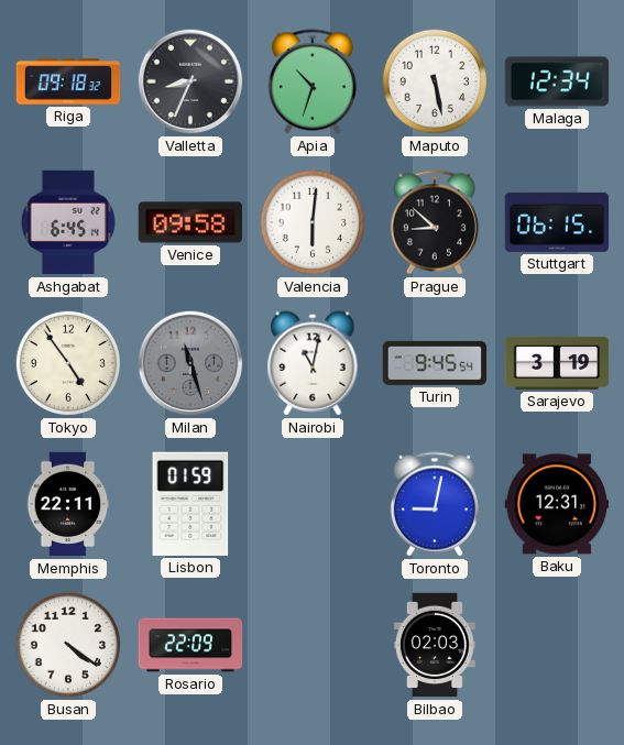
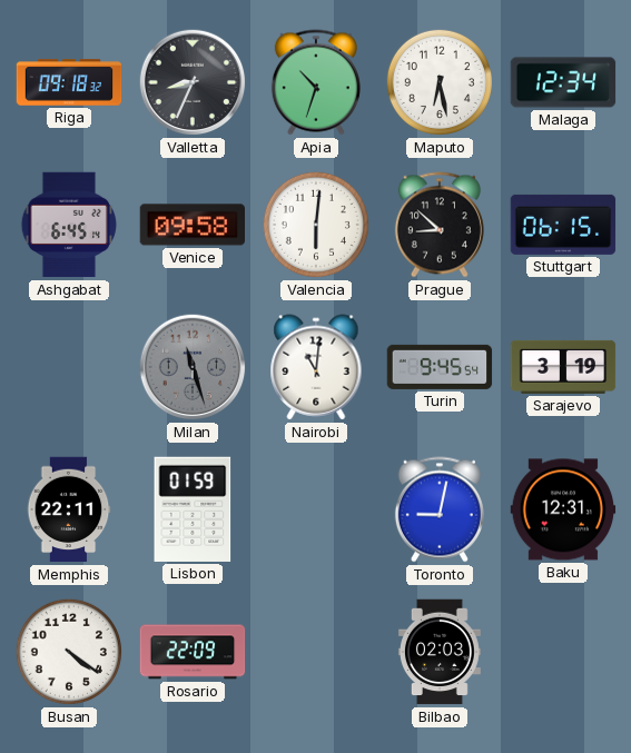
Maputo: 5:28 -> 6:28
Tokyo: 4:54 -> none
Nairobi: 11:02 -> 11:01
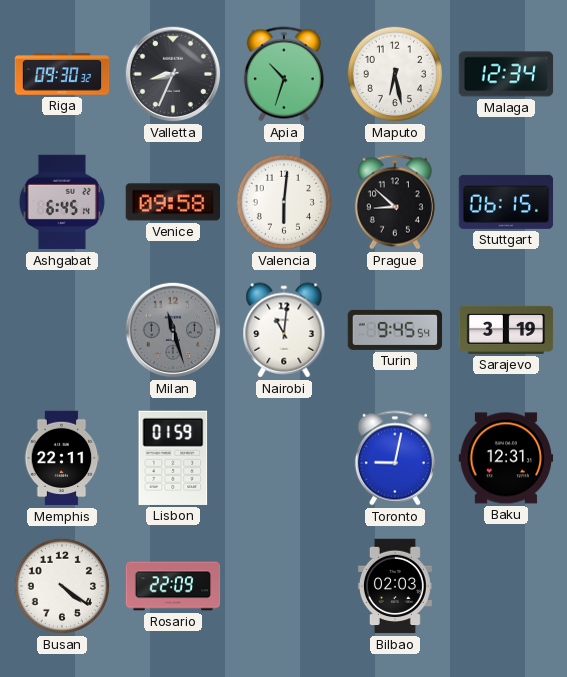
Riga: 09:18 -> 09:30
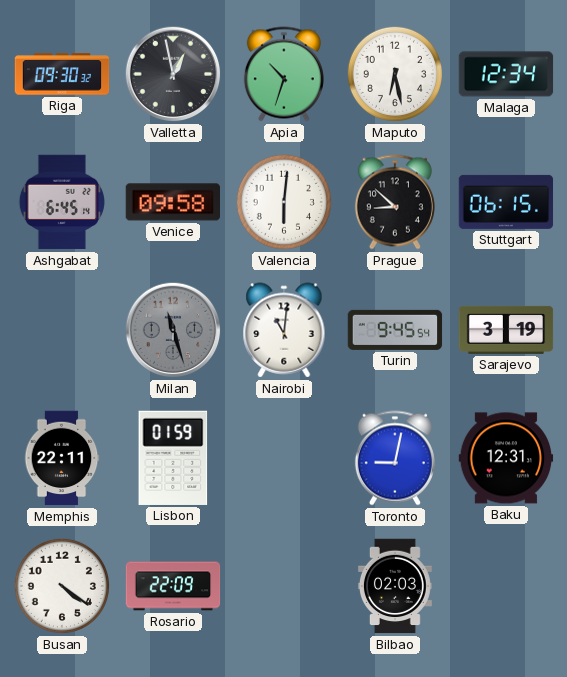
Valletta: 8:34 -> 12:58
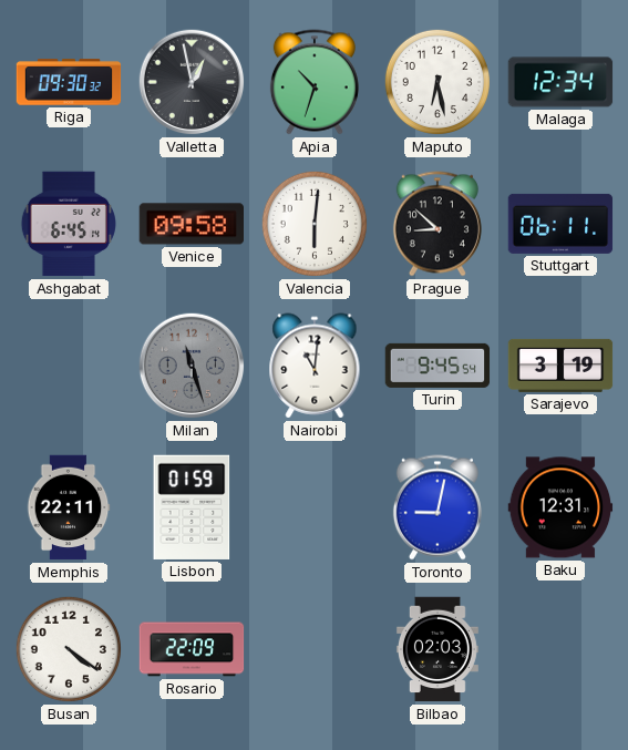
Stuttgart: 06:15 -> 06:11
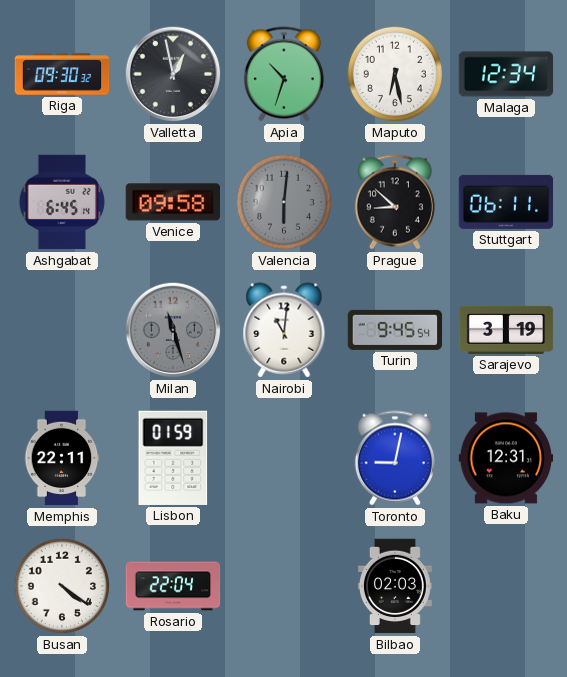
Valencia dial: white -> grey
Rosario: 22:09 -> 22:04
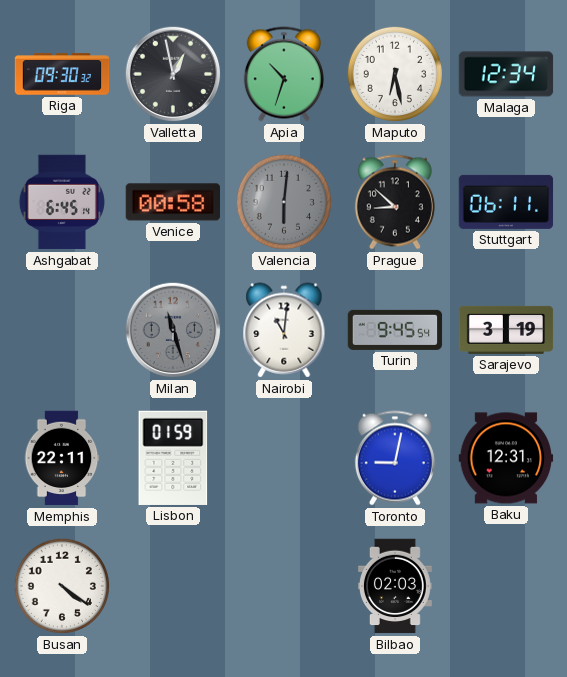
Venice: 09:58 -> 00:58
Rosario: 22:04 -> none
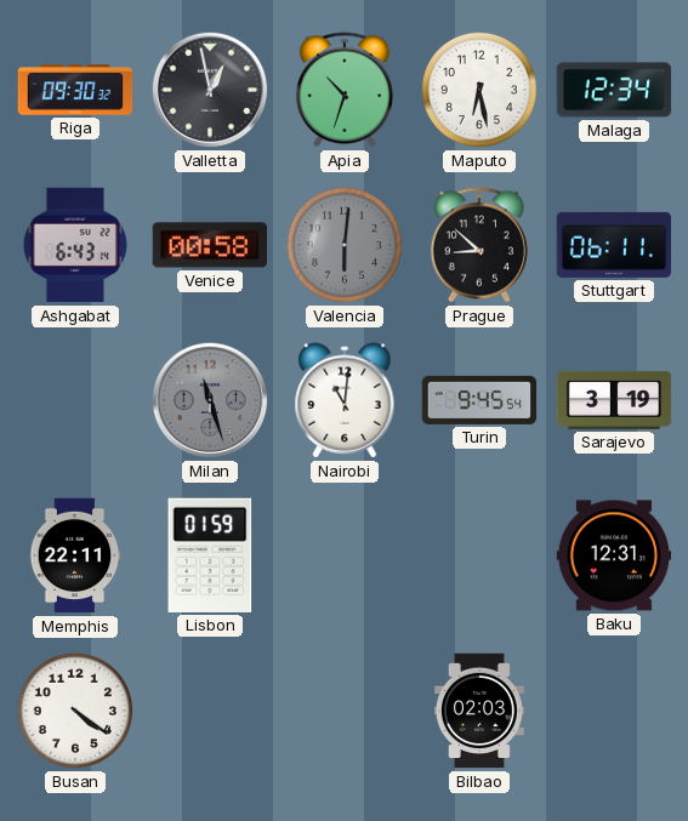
Ashgabat: 6:45 -> 6:43
Toronto: 9:02 -> none
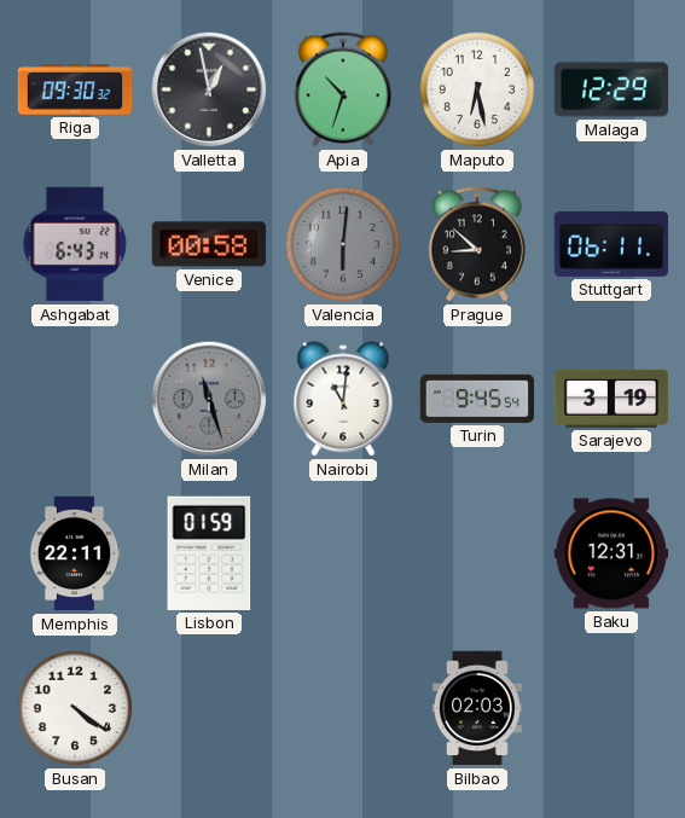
Malaga: 12:34 -> 12:29
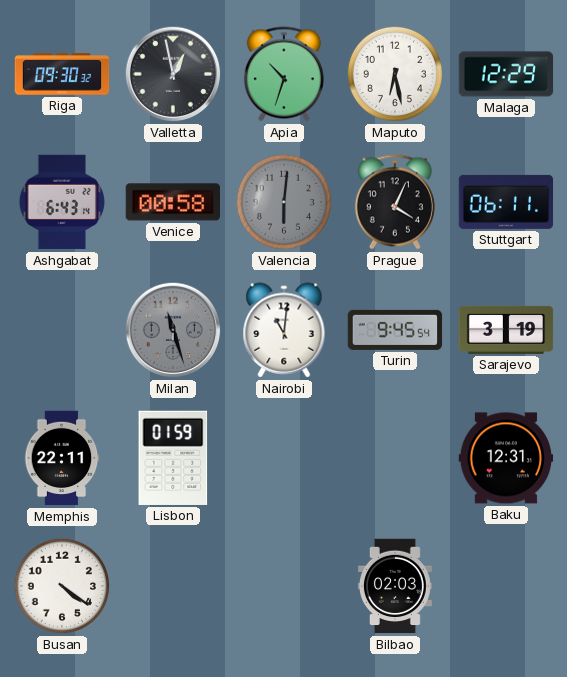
Prague: 8:52 -> 4:04
